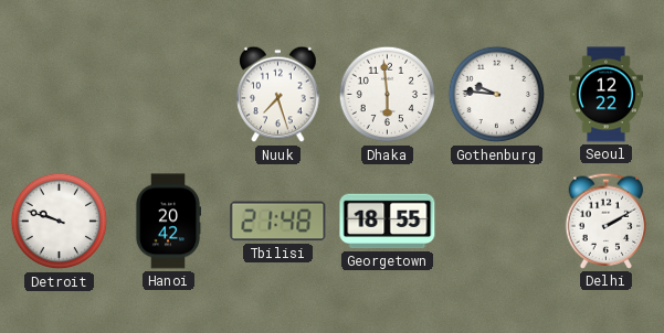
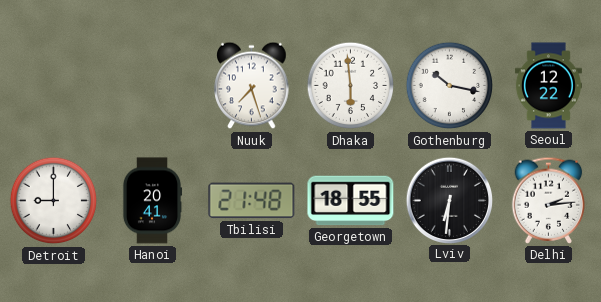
Gothenburg: 9:46 -> 10:17
Detroit: 9:48 -> 9:00
Hanoi: 20:42 -> 20:41
Lviv: none -> 6:31
Delhi: 2:10 -> 2:14
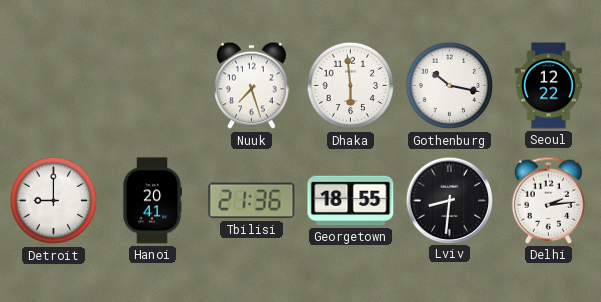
Tbilisi: 21:48 -> 21:36
Lviv: 6:31 -> 8:31
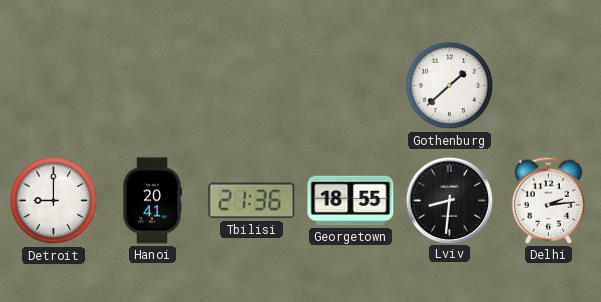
Nuuk: 7:27 -> none
Dhaka: 5:59 -> none
Gothenburg: 10:17 -> 1:38
Seoul: 12:22 -> none
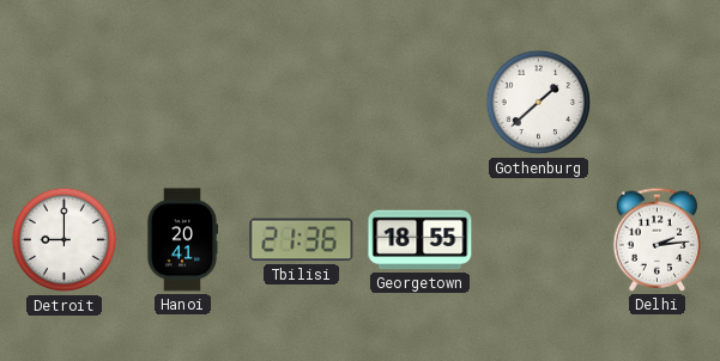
Lviv: 8:31 -> none
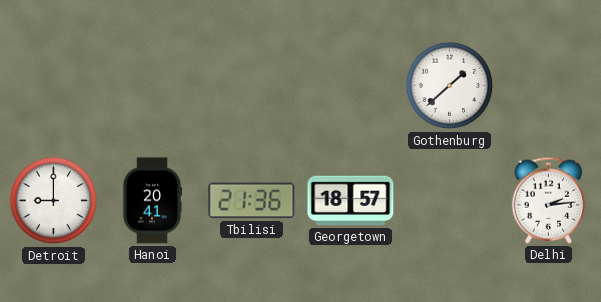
Georgetown: 18:55 -> 18:57
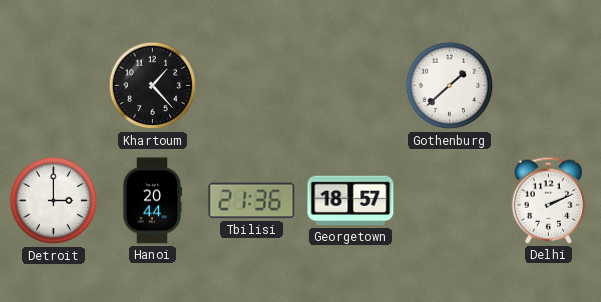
Khartoum: none -> 1:23
Detroit: 9:00 -> 3:00
Hanoi: 20:41 -> 20:44
Delhi: 2:14 -> 2:11
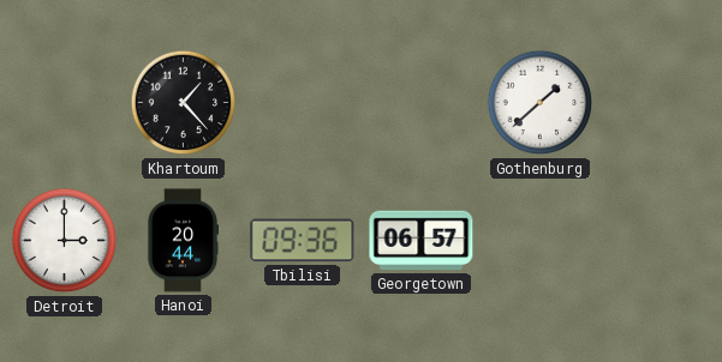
Tbilisi: 21:36 -> 09:36
Georgetown: 18:57 -> 06:57
Delhi: 2:11 -> none
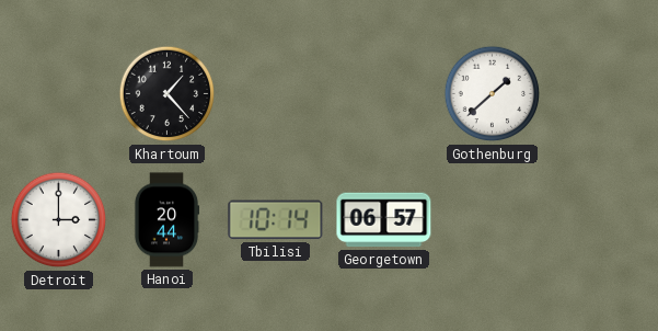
Tbilisi: 09:36 -> 10:14
